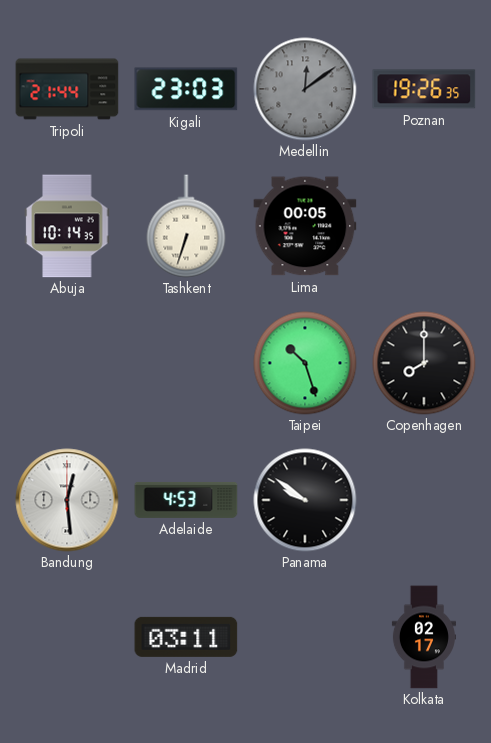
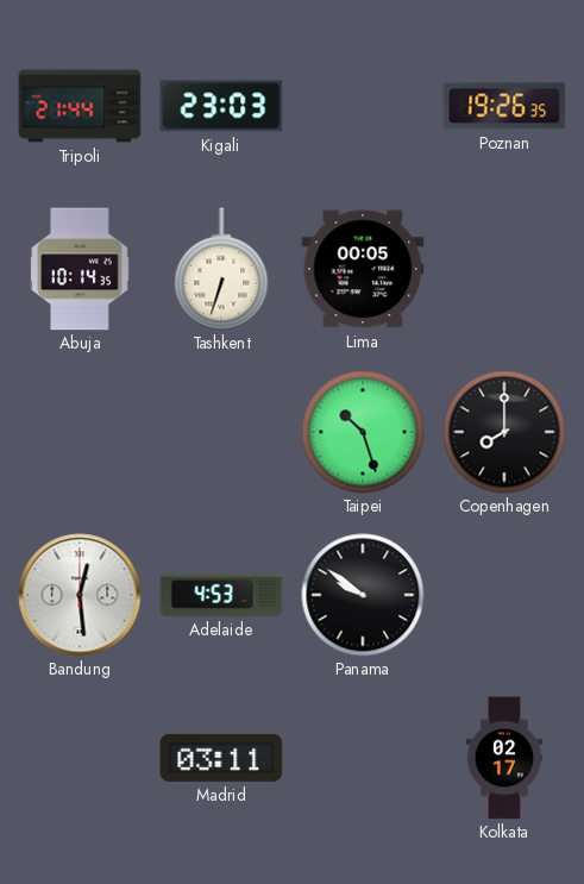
Medellin: 12:09 -> none
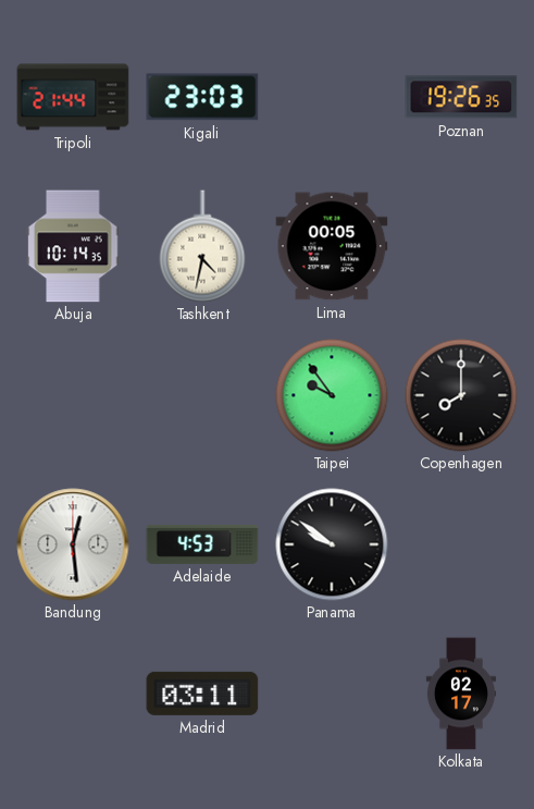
Tashkent: 6:33 -> 4:32
Taipei: 10:27 -> 9:54
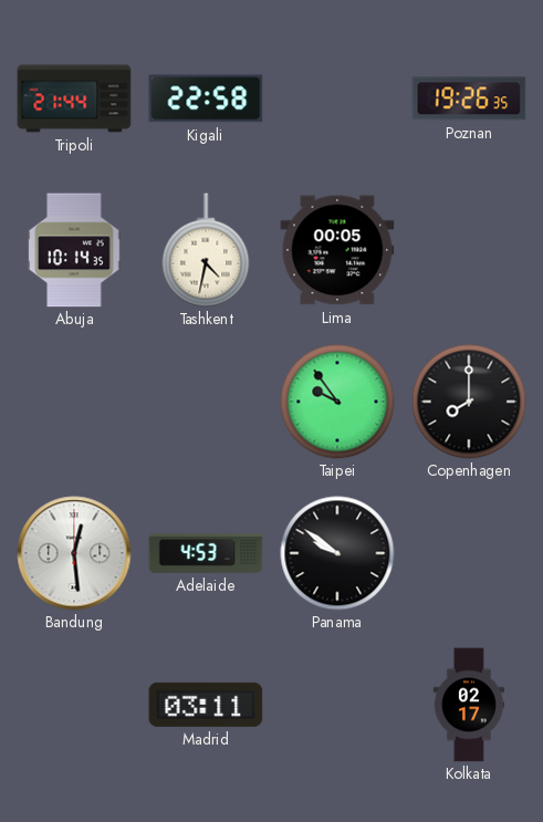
Kigali: 23:03 -> 22:58
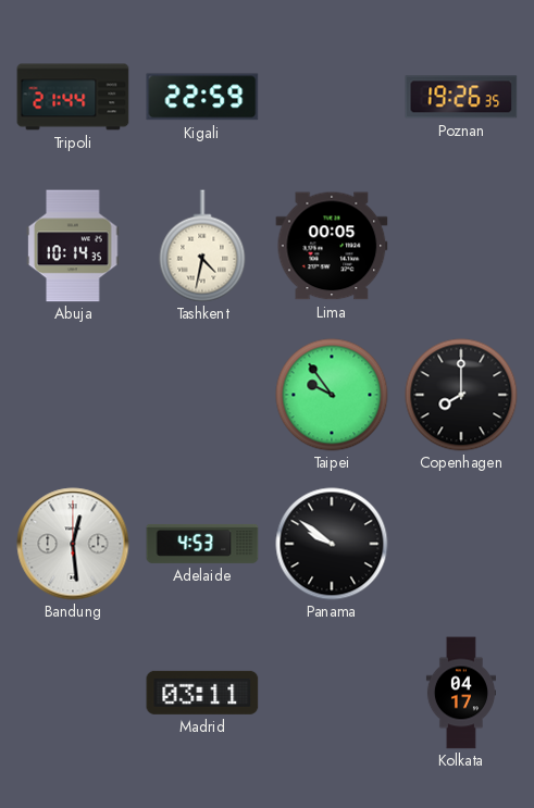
Kigali: 22:58 -> 22:59
Kolkata: 02:17 -> 04:17
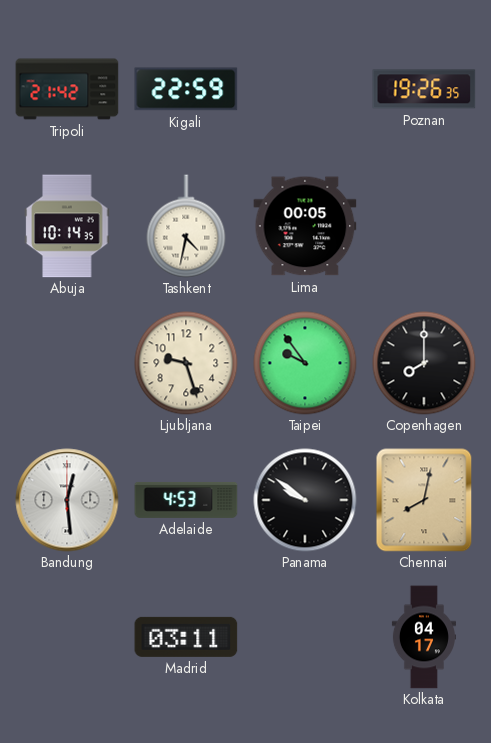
Tripoli: 21:44 -> 21:42
Ljubljana: none -> 9:27
Chennai: none -> 8:02
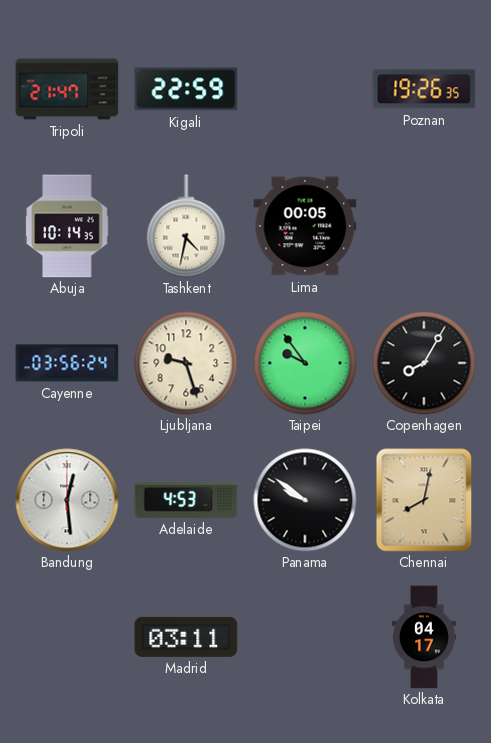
Tripoli: 21:42 -> 21:47
Cayenne: none -> 03:56
Copenhagen: 8:00 -> 8:05
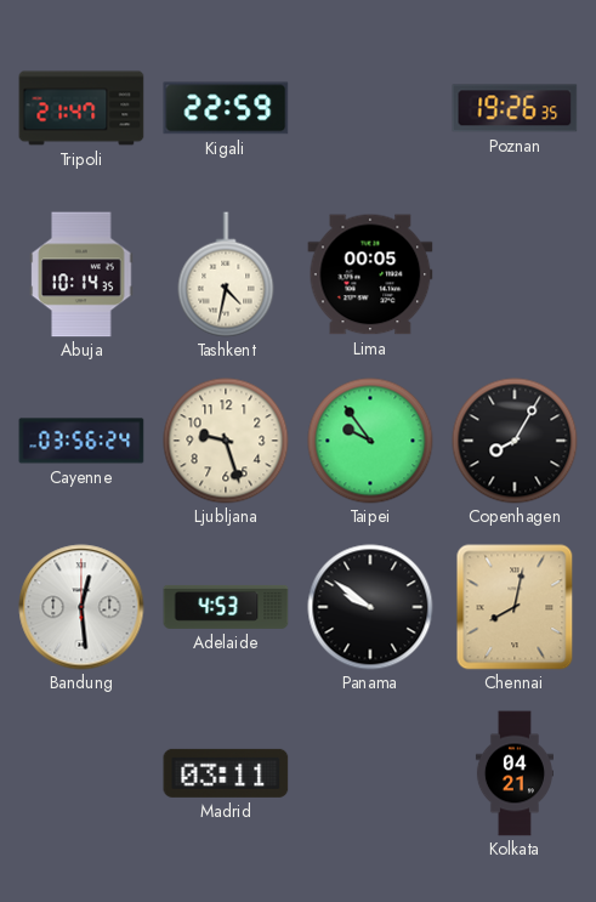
Kolkata: 04:17 -> 04:21
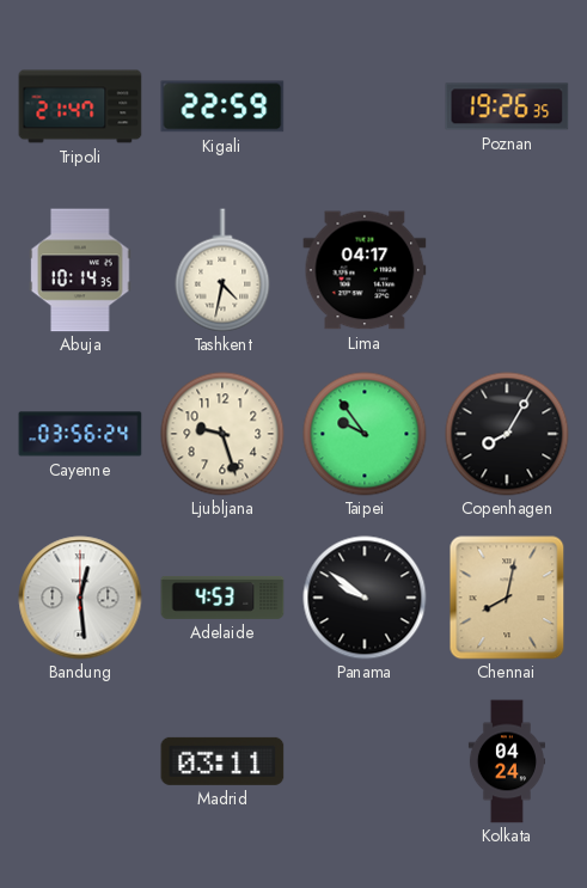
Lima: 00:05 -> 04:17
Kolkata: 04:21 -> 04:24
